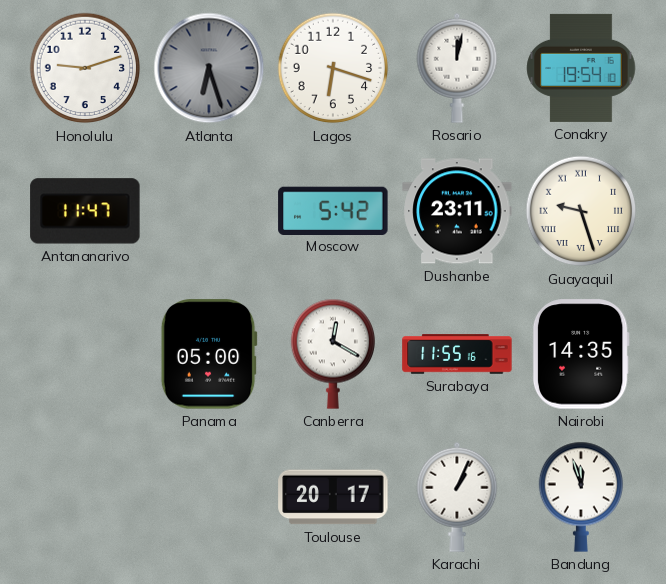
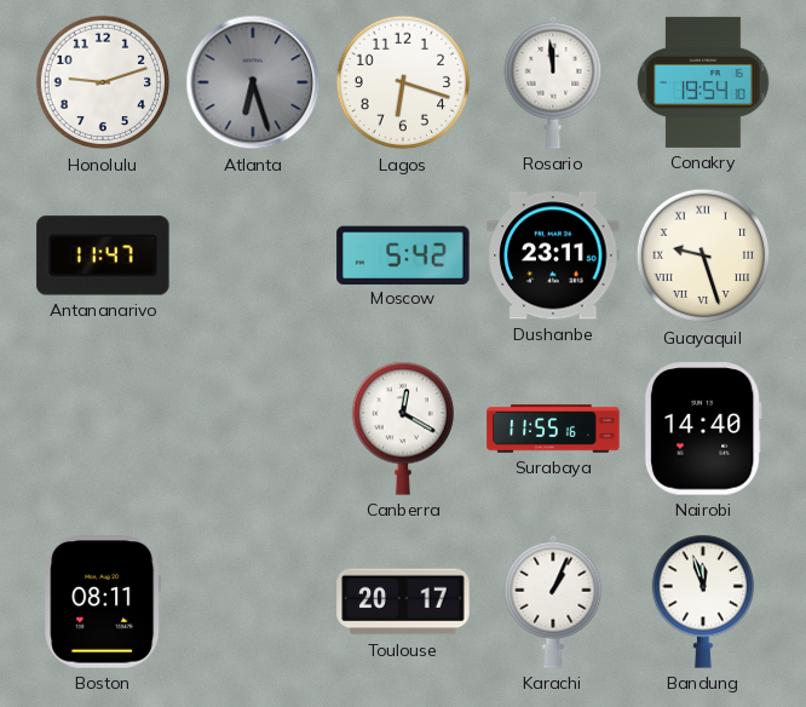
Rosario: 12:02 -> 11:59
Panama: 05:00 -> none
Nairobi: 14:35 -> 14:40
Boston: none -> 08:11
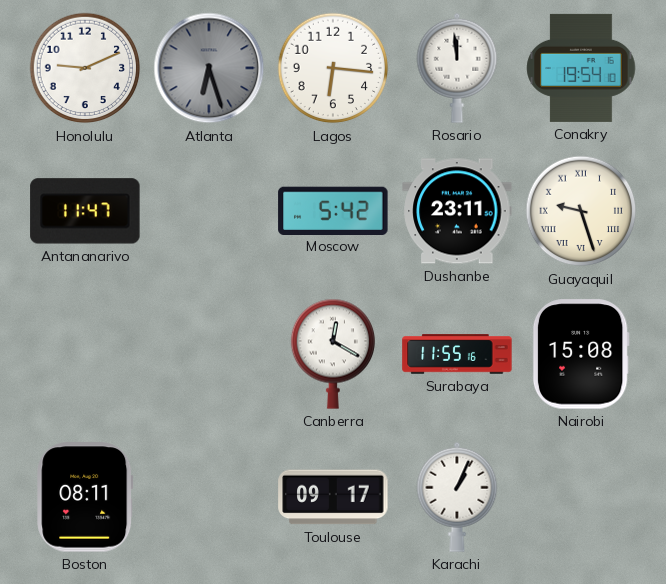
Honolulu: 9:12 -> 9:11
Lagos: 6:18 -> 6:16
Nairobi: 14:40 -> 15:08
Toulouse: 20:17 -> 09:17
Bandung: 11:57 -> none
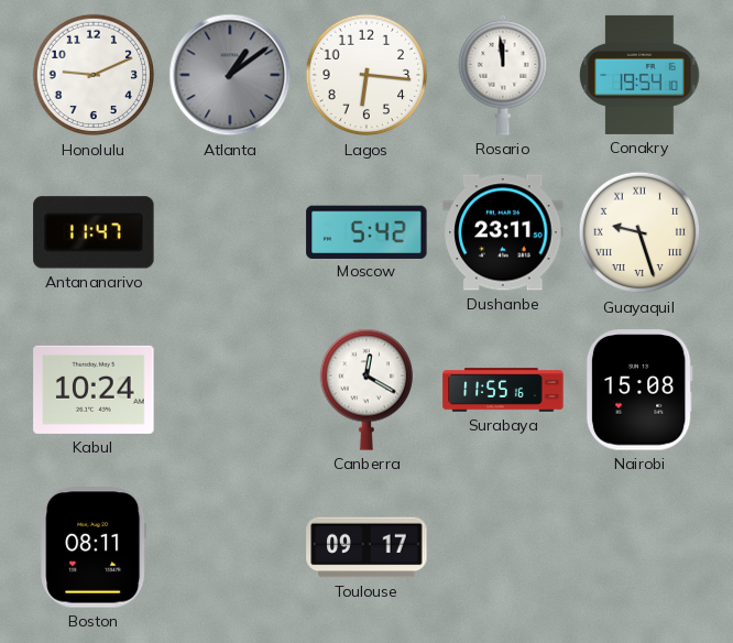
Atlanta: 6:27 -> 1:09
Kabul: none -> 10:24
Karachi: 1:04 -> none
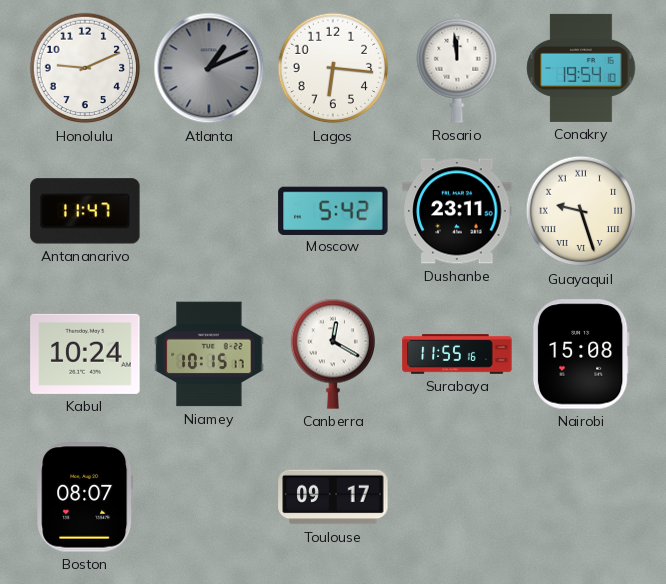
Atlanta: 1:09 -> 1:11
Niamey: none -> 10:15
Boston: 08:11 -> 08:07
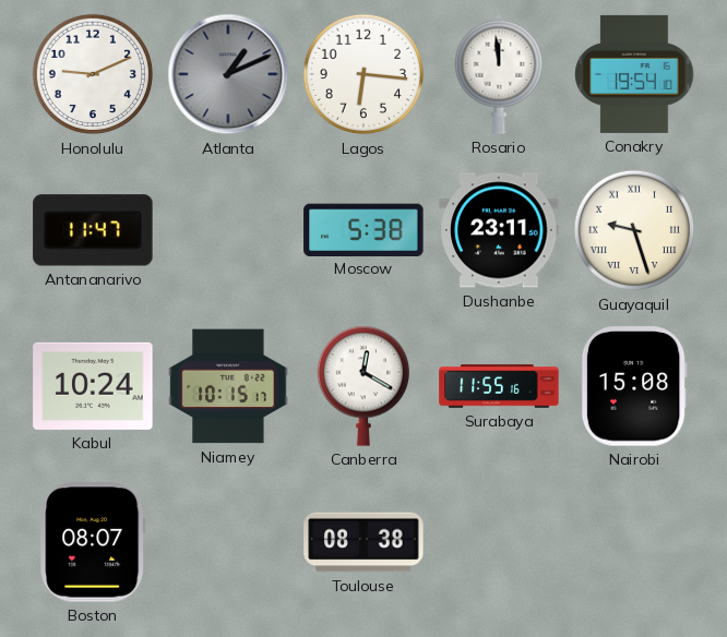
Moscow: 5:42 -> 5:38
Toulouse: 09:17 -> 08:38
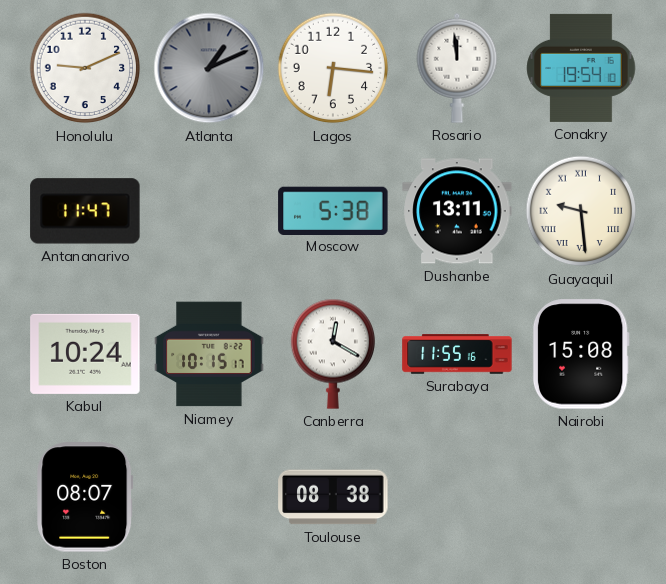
Dushanbe: 23:11 -> 13:11
Guayaquil: 9:27 -> 9:29
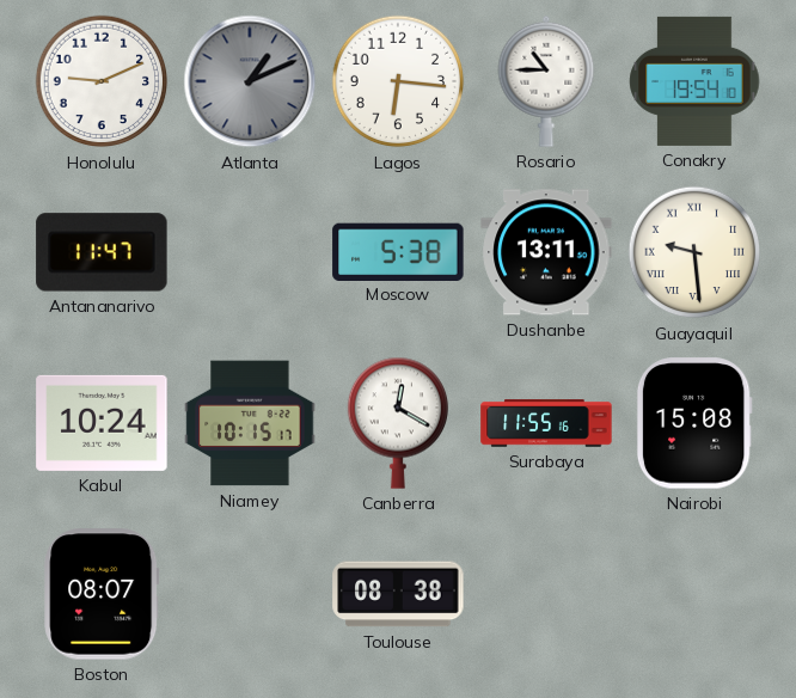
Rosario: 11:59 -> 10:45
